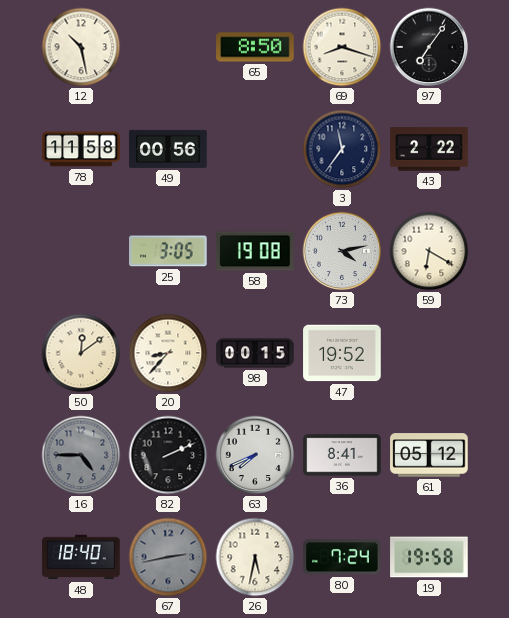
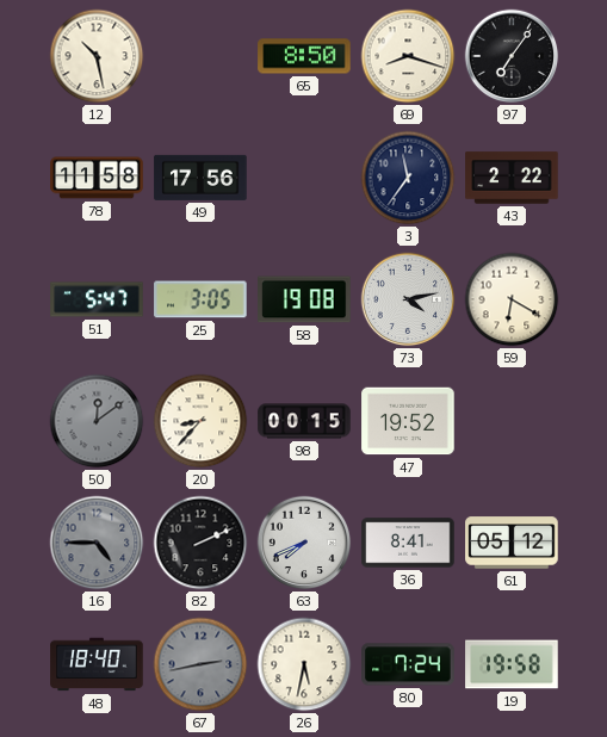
49: 00:56 -> 17:56
51: none -> 5:47
50 dial: cream -> grey
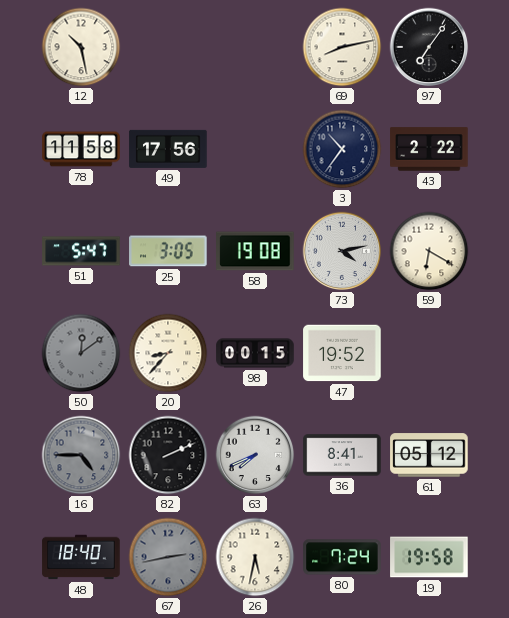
65: 8:50 -> none
69: 8:18 -> 8:13
3: 11:36 -> 10:36
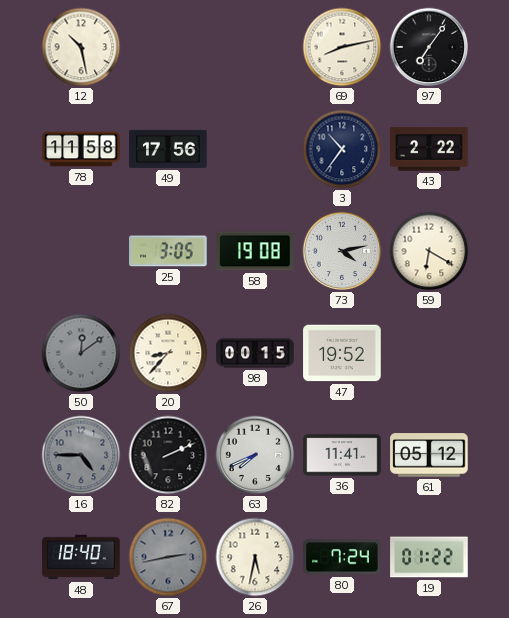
51: 5:47 -> none
36: 8:41 -> 11:41
19: 19:58 -> 01:22
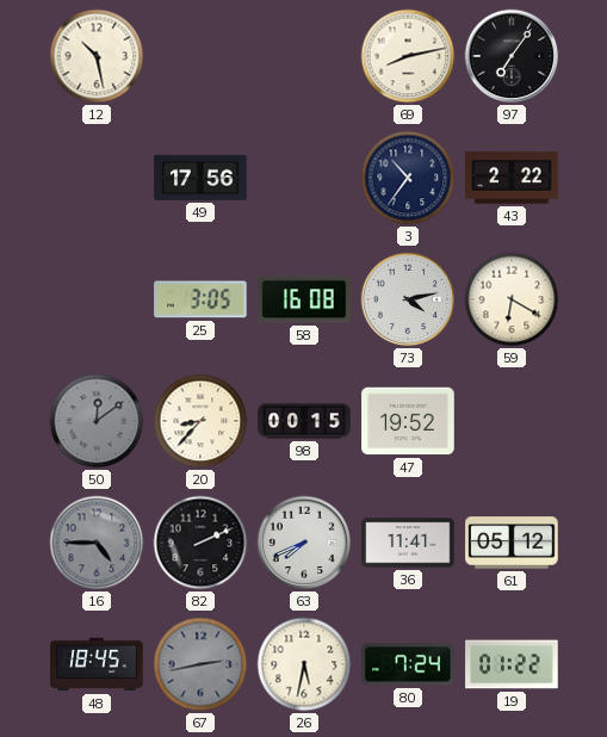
78: 11:58 -> none
58: 19:08 -> 16:08
48: 18:40 -> 18:45
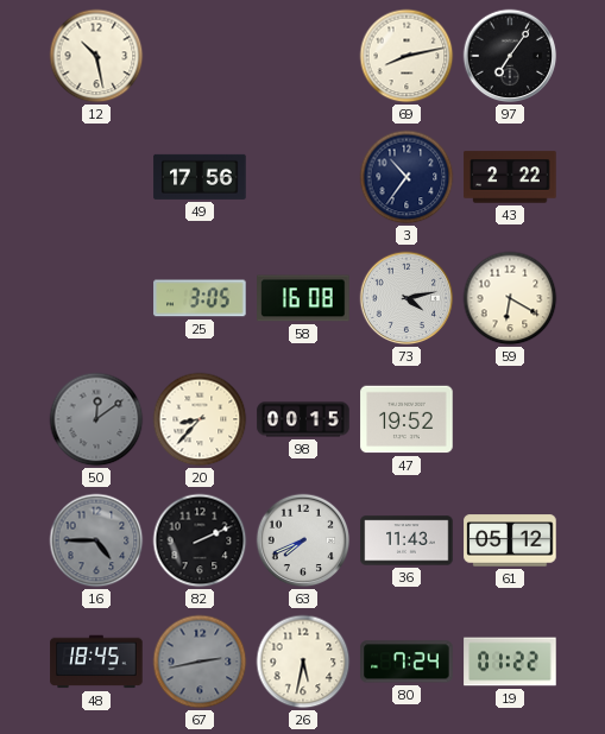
36: 11:41 -> 11:43
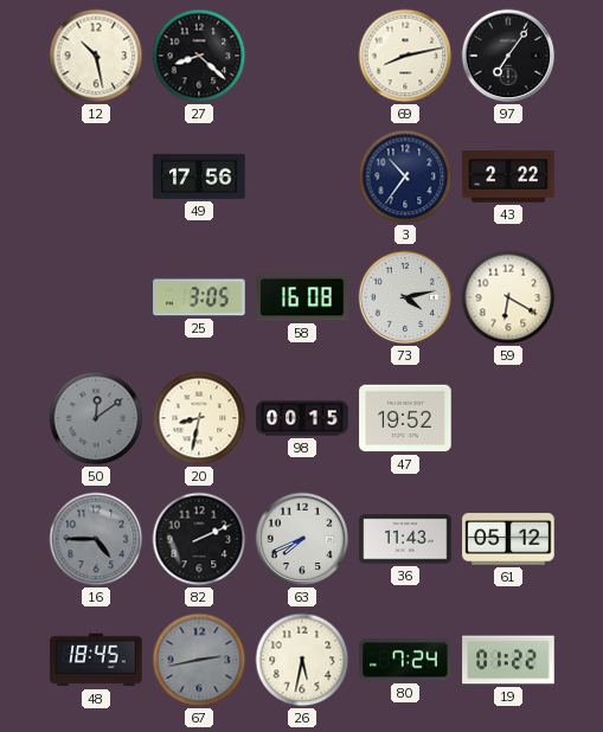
27: none -> 8:22
20: 8:37 -> 8:32
